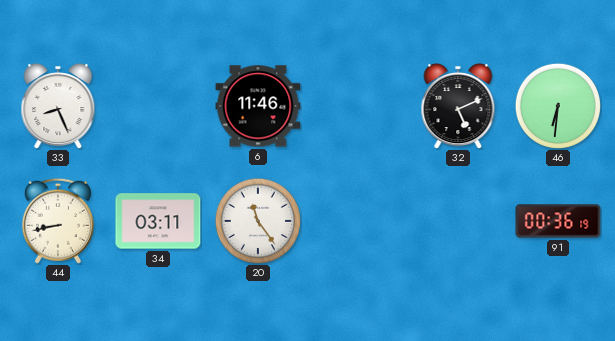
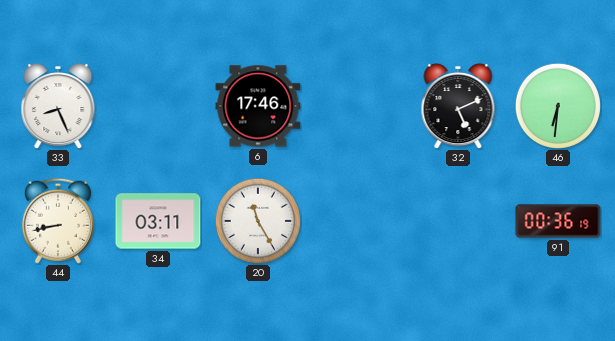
6: 11:46 -> 17:46
20: 11:24 -> 11:25
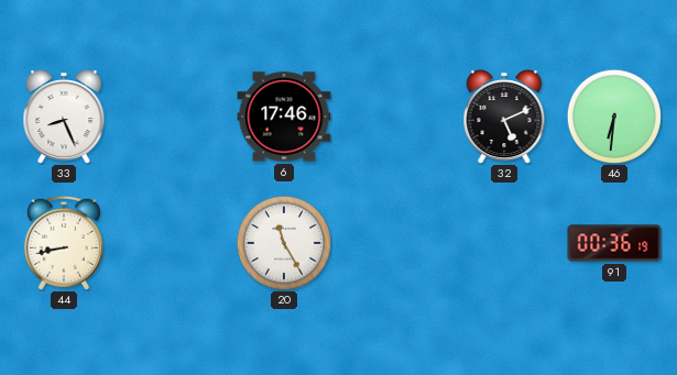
34: 03:11 -> none
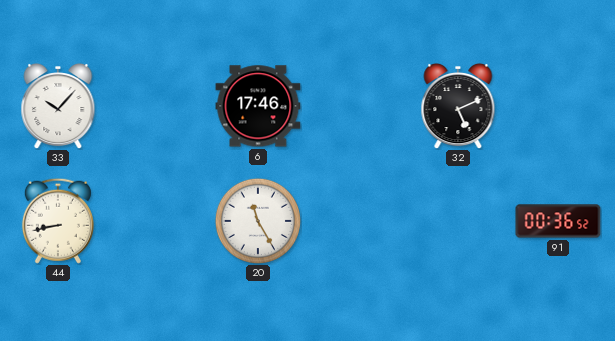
33: 8:26 -> 10:07
46: 6:31 -> none
91: 00:36:19 -> 00:36:52
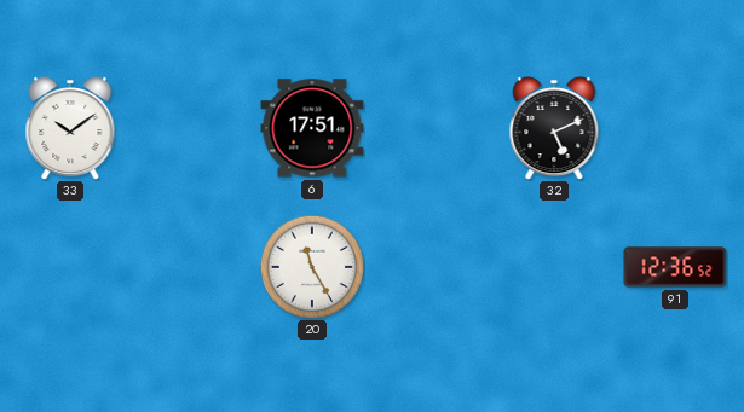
33: 10:07 -> 10:09
6: 17:46 -> 17:51
44: 8:43 -> none
91: 00:36 -> 12:36
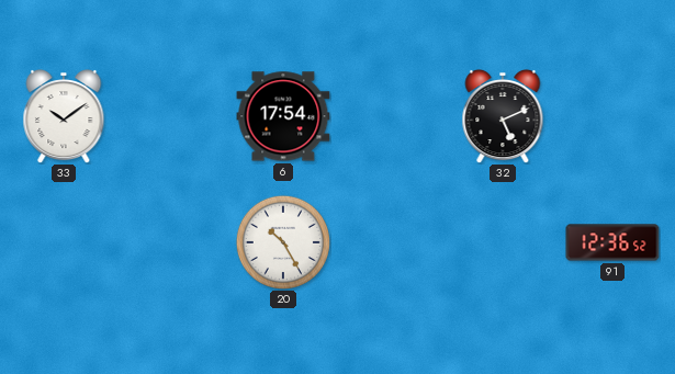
6: 17:51 -> 17:54
20: 11:25 -> 10:25
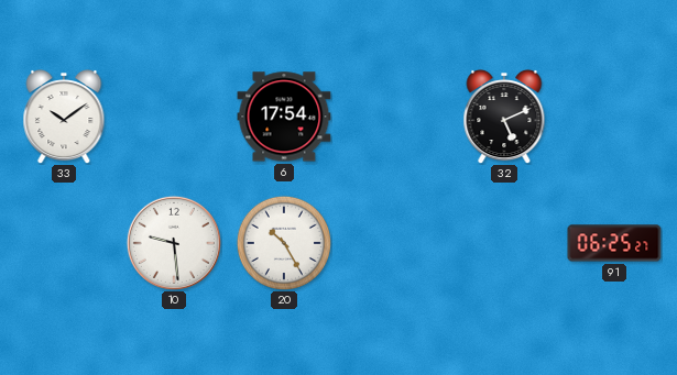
10: none -> 9:29
91: 12:36 -> 06:25
